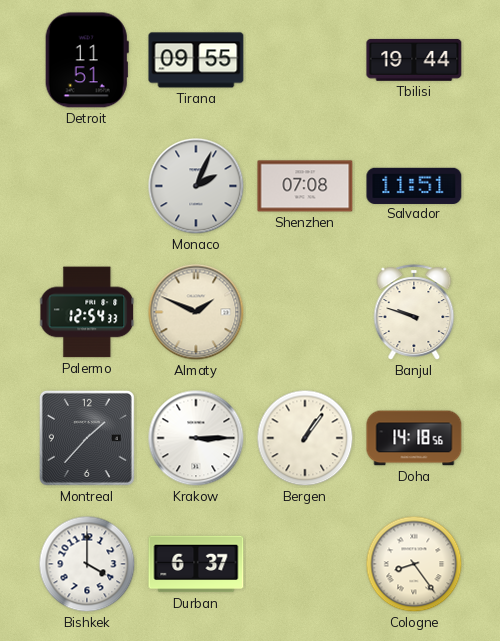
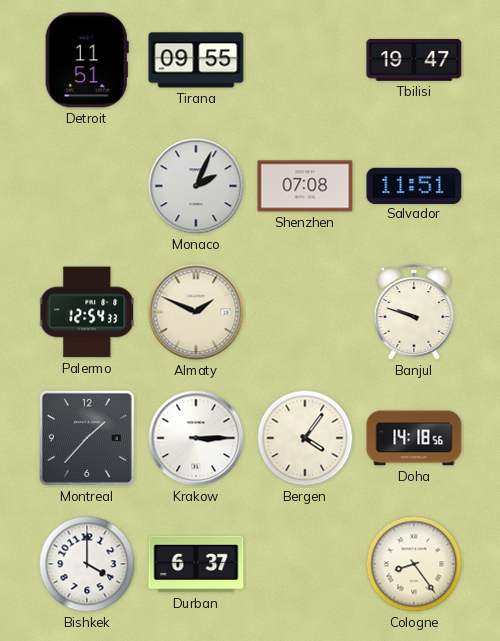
Tbilisi: 19:44 -> 19:47
Bergen: 1:06 -> 4:06
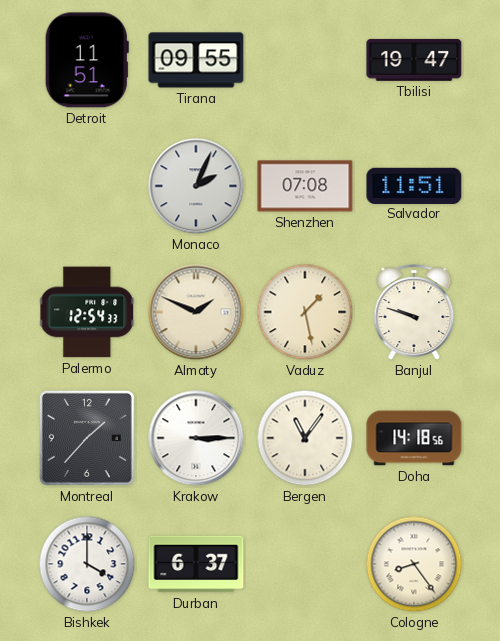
Vaduz: none -> 1:28
Bergen: 4:06 -> 11:06
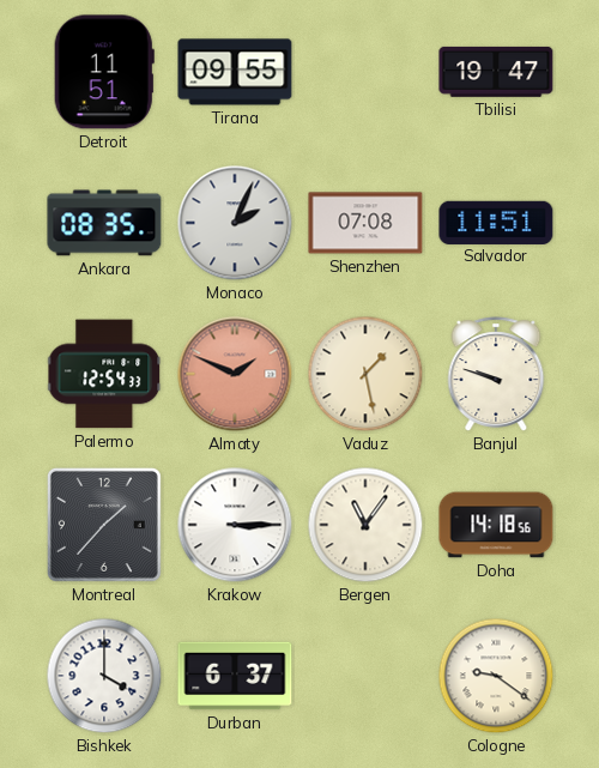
Ankara: none -> 08:35
Almaty dial: cream -> salmon
Cologne: 8:24 -> 9:21
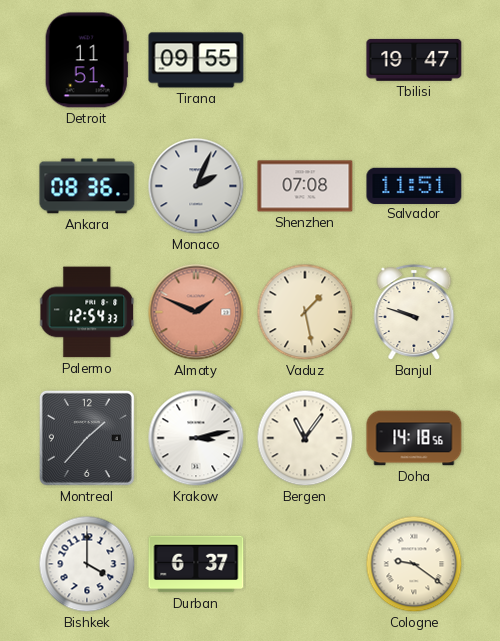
Ankara: 08:35 -> 08:36
Krakow: 3:15 -> 3:13
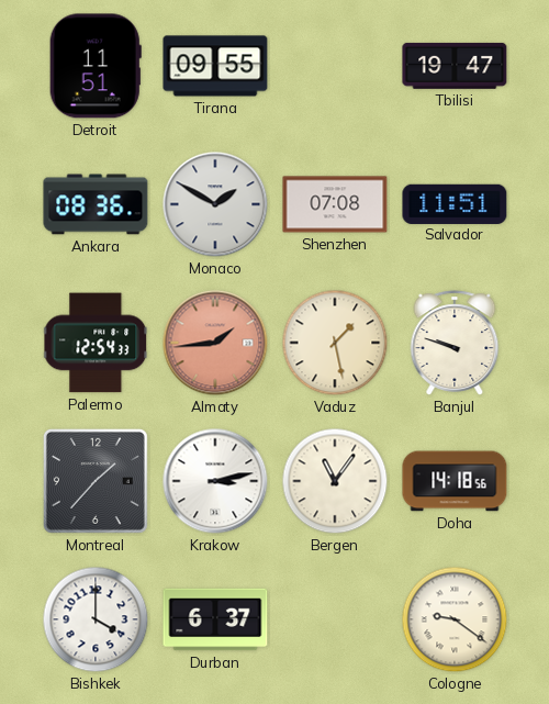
Monaco: 2:04 -> 1:50
Almaty: 1:49 -> 1:44
